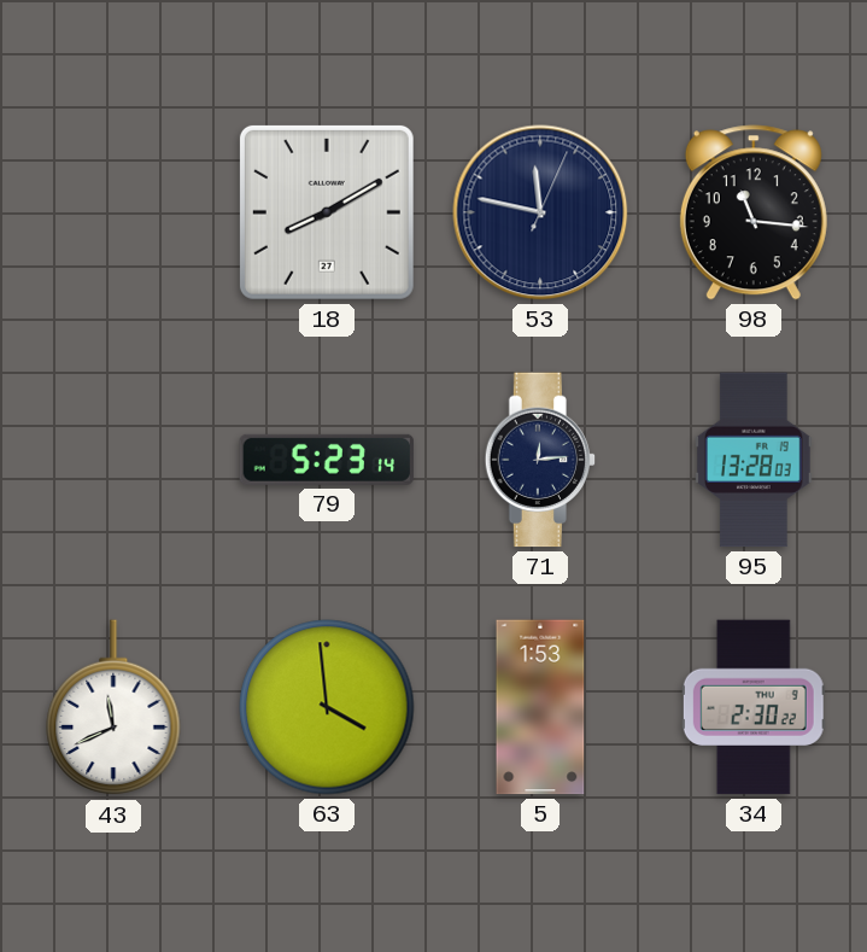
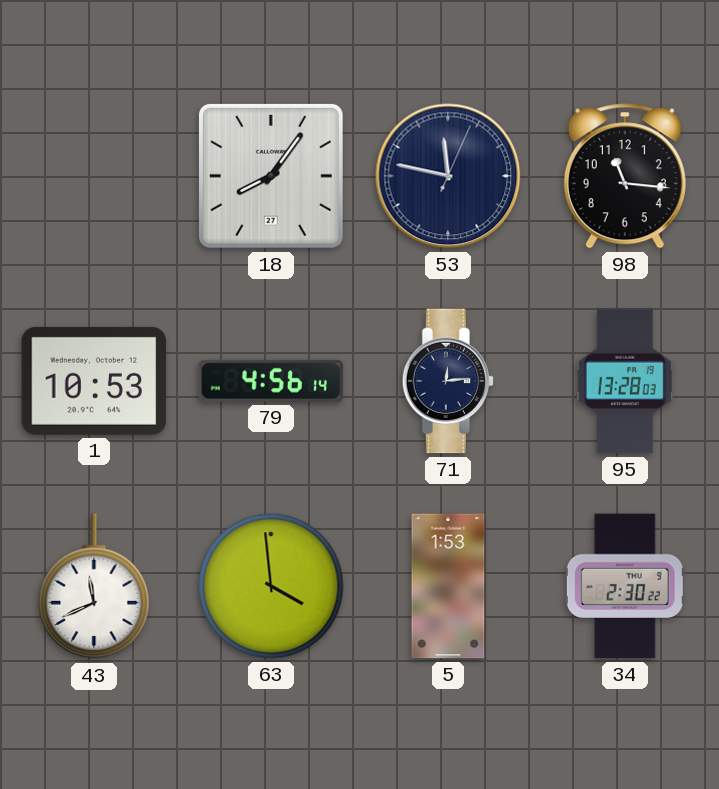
18: 8:10 -> 8:06
1: none -> 10:53
79: 5:23 -> 4:56
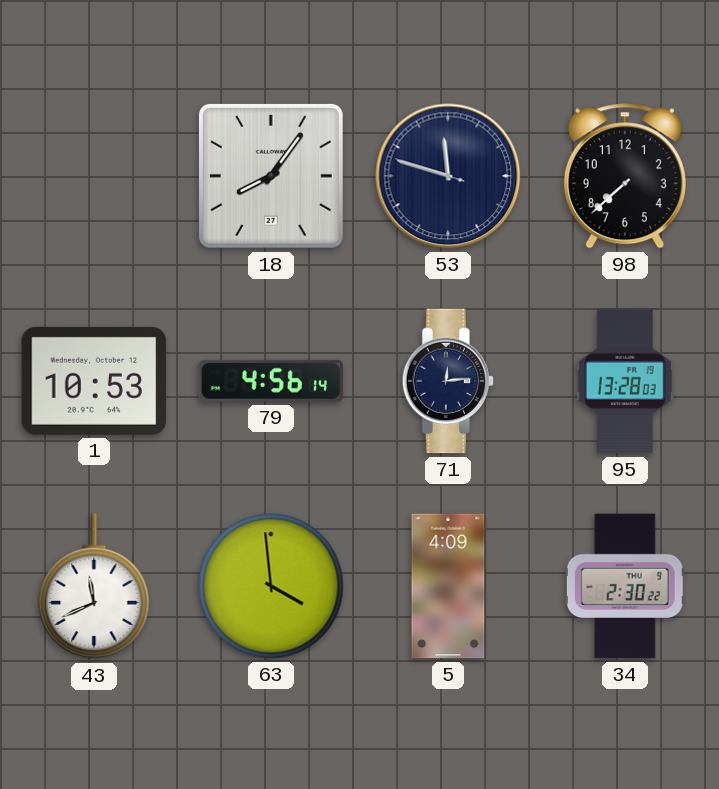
53: 11:47:04 -> 11:47:48
98: 11:16 -> 7:38
5: 1:53 -> 4:09
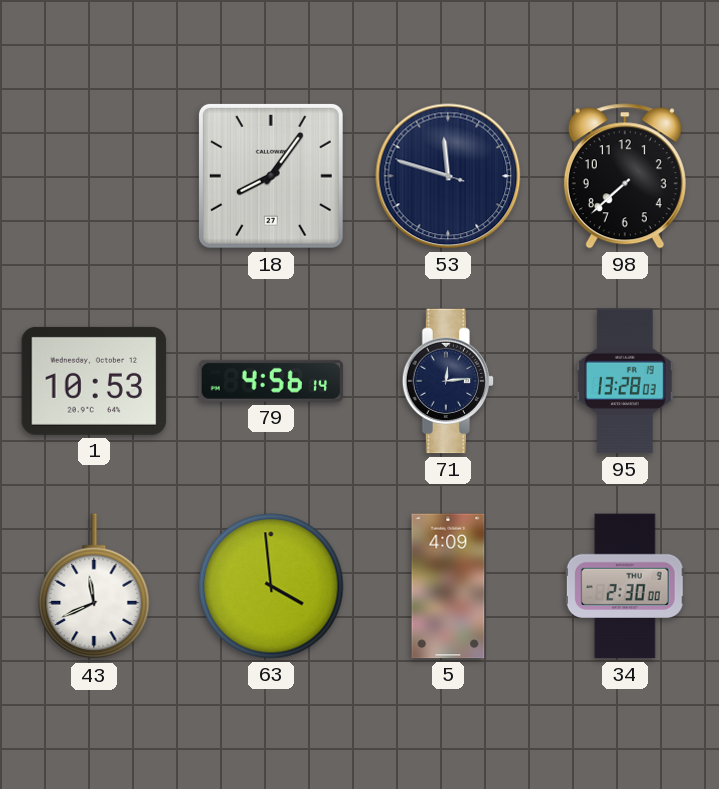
34: 2:30:22 -> 2:30:00
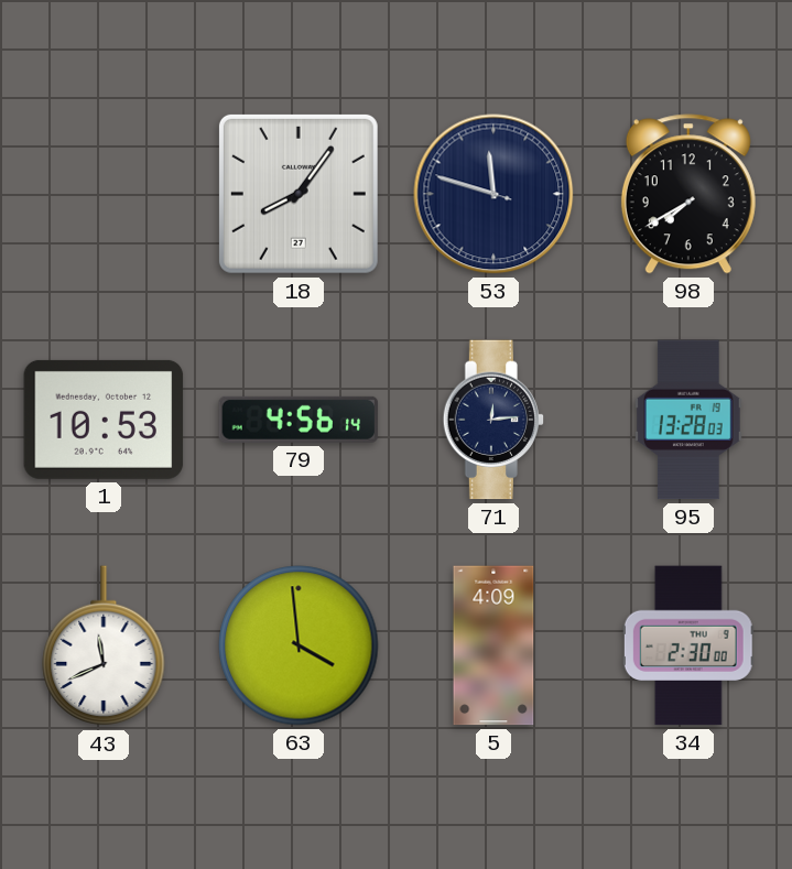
98: 7:38 -> 7:40
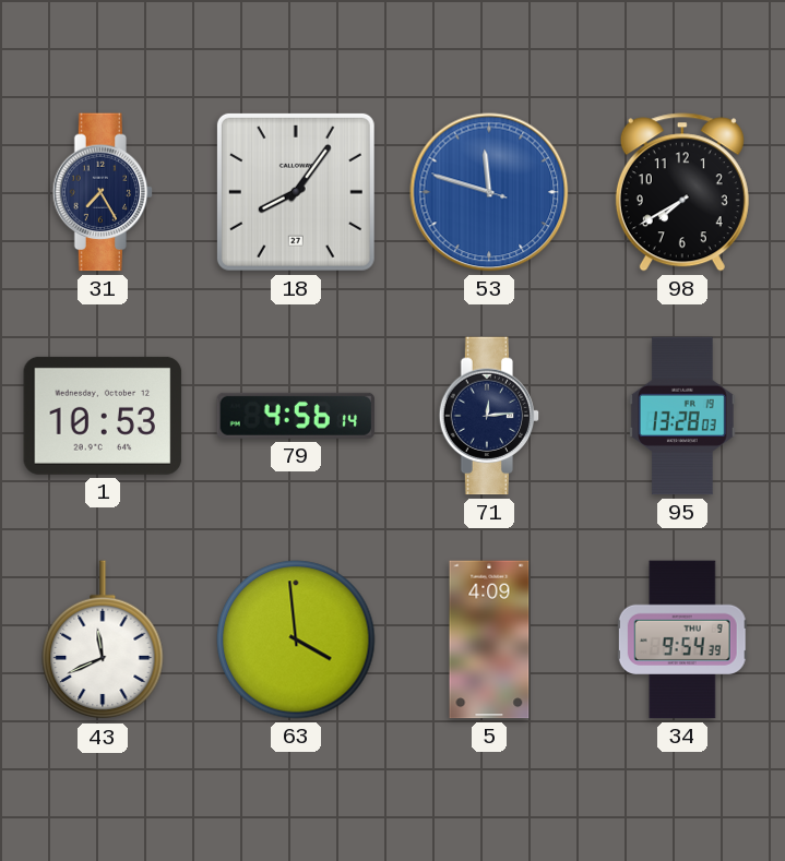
31: none -> 7:25
53 dial: navy -> blue
34: 2:30 -> 9:54
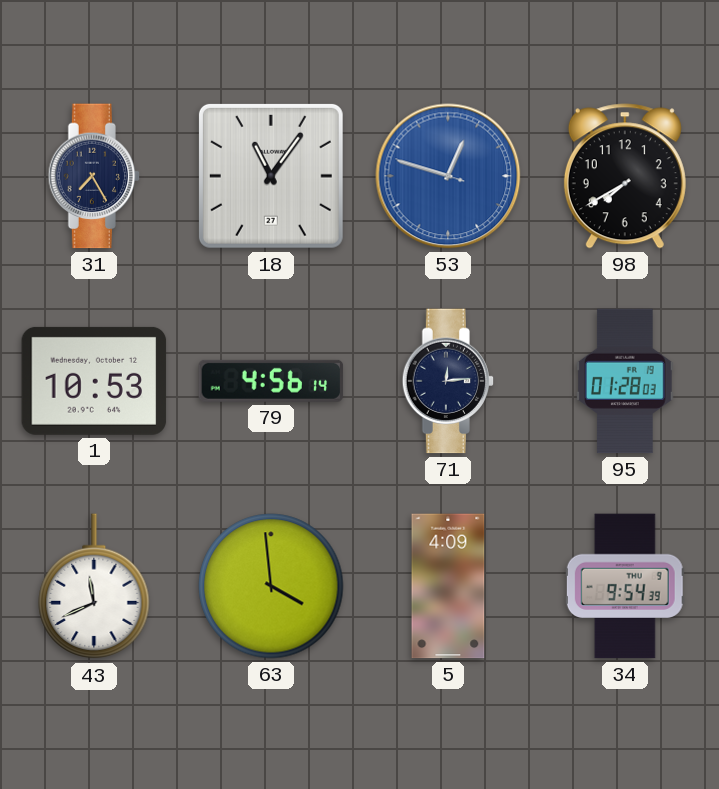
18: 8:06 -> 11:06
53: 11:47 -> 12:47
95: 13:28 -> 01:28
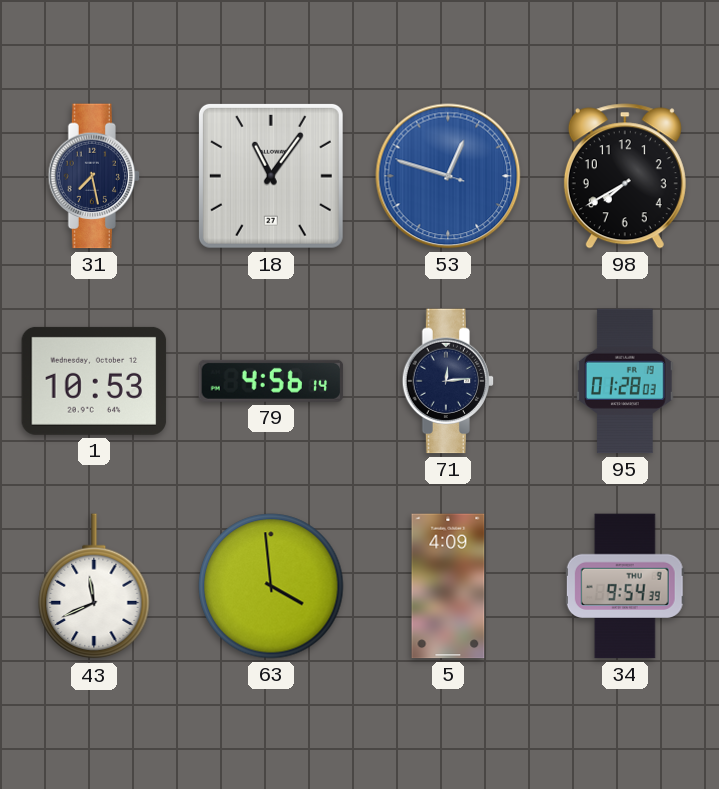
31: 7:25 -> 7:28
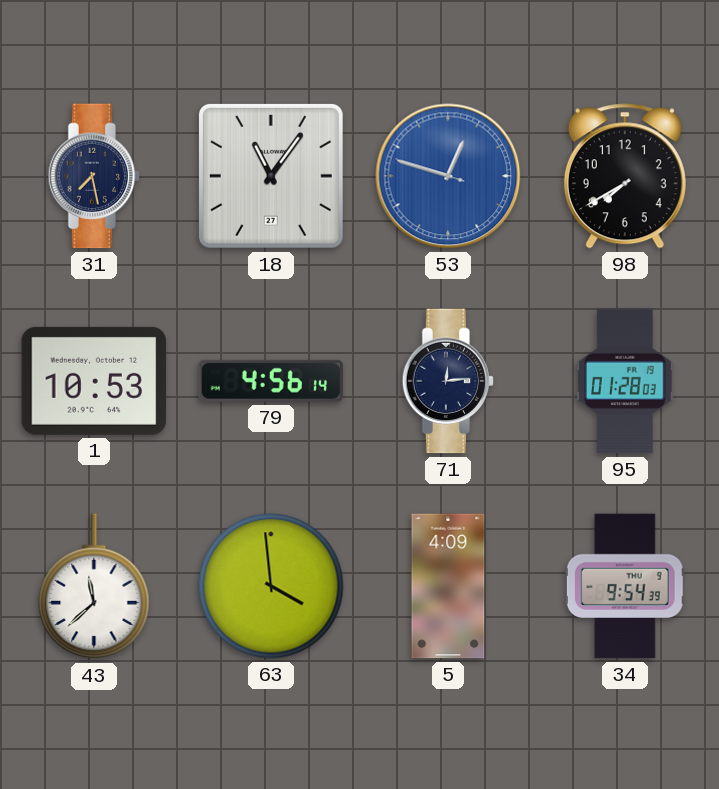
43: 11:41 -> 11:38
